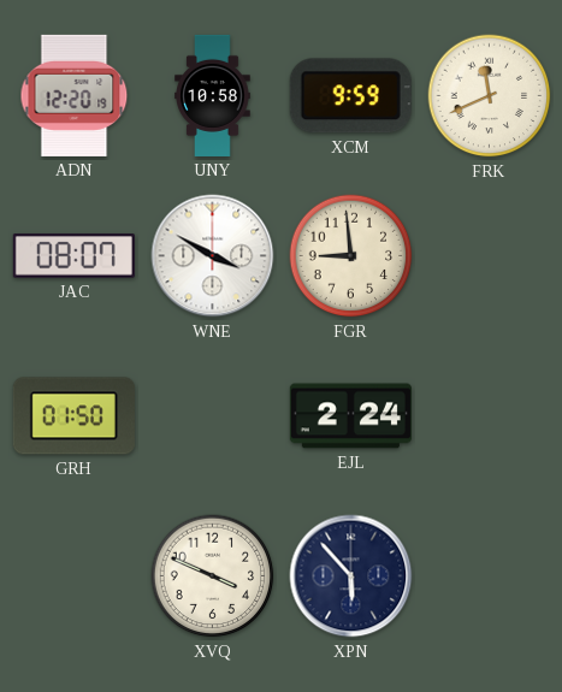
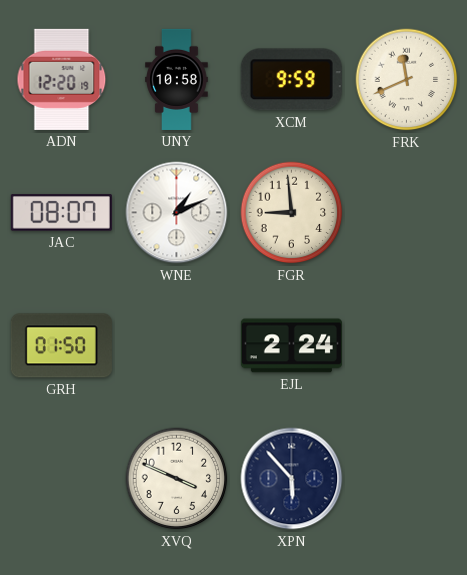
WNE: 3:50 -> 1:11
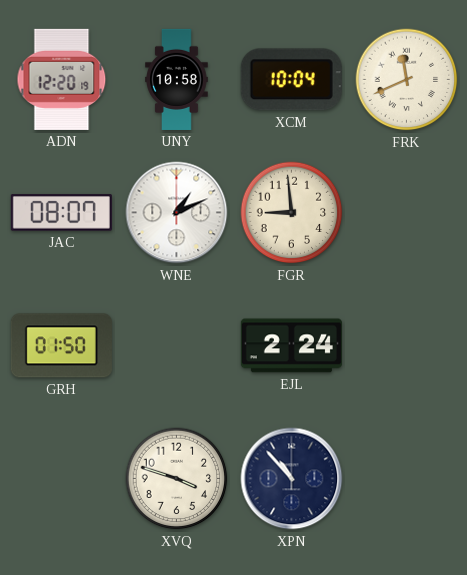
XCM: 9:59 -> 10:04
XVQ: 3:49 -> 3:48
XPN: 5:53 -> 10:53
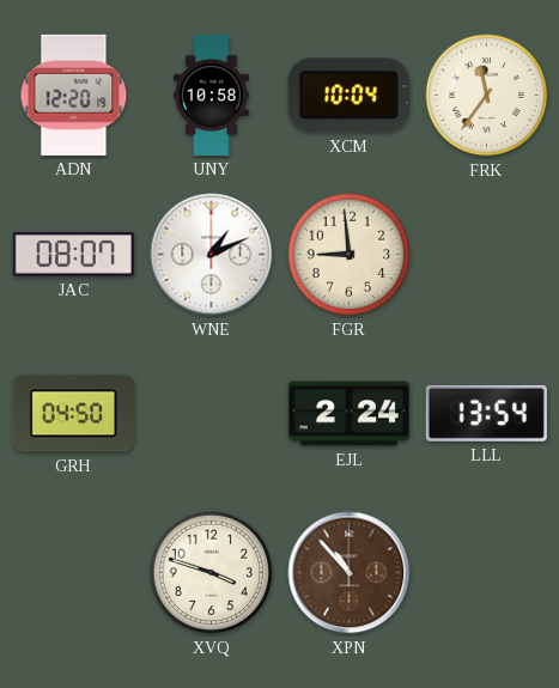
FRK: 11:41 -> 11:36
GRH: 01:50 -> 04:50
LLL: none -> 13:54
XPN dial: navy -> brown
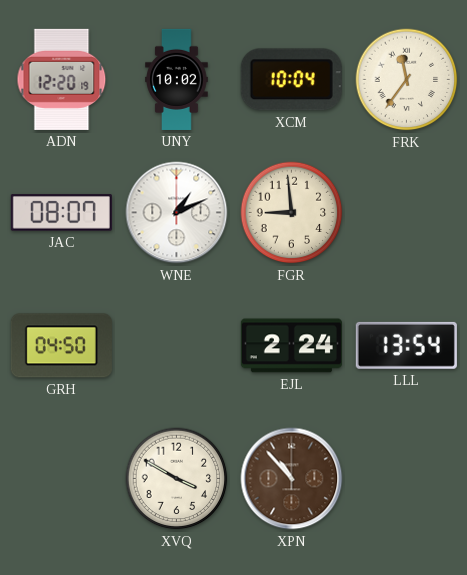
UNY: 10:58 -> 10:02
XVQ: 3:48 -> 3:50
